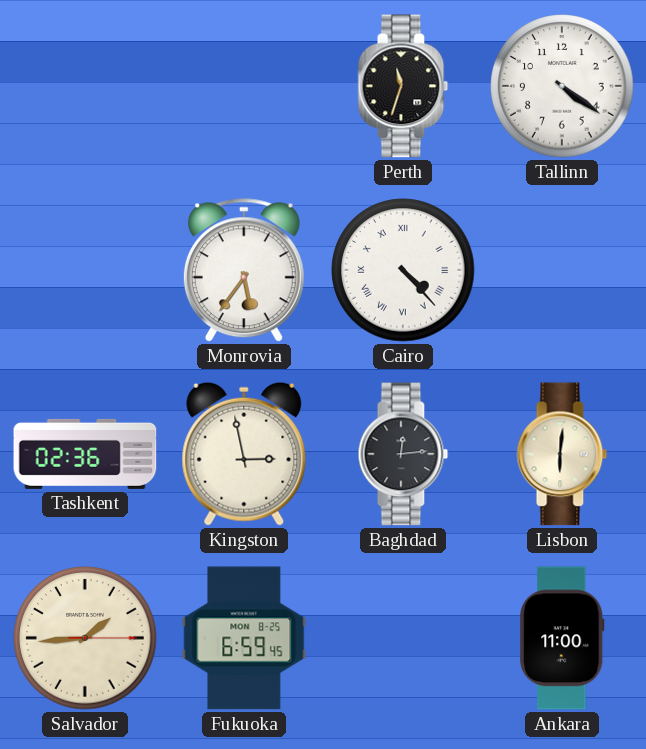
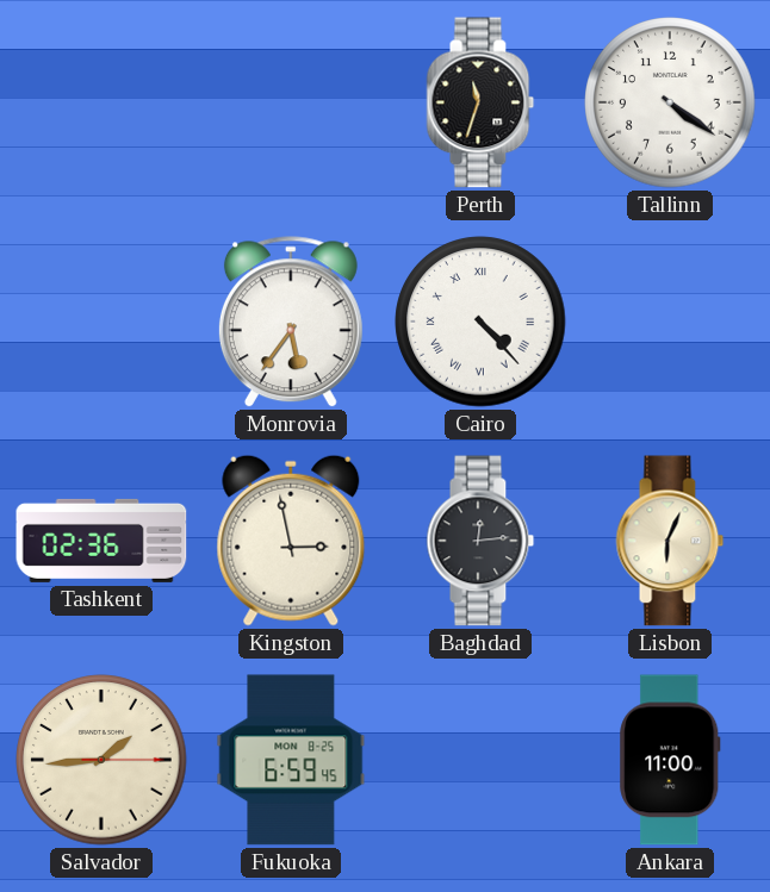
Lisbon: 6:01 -> 6:04
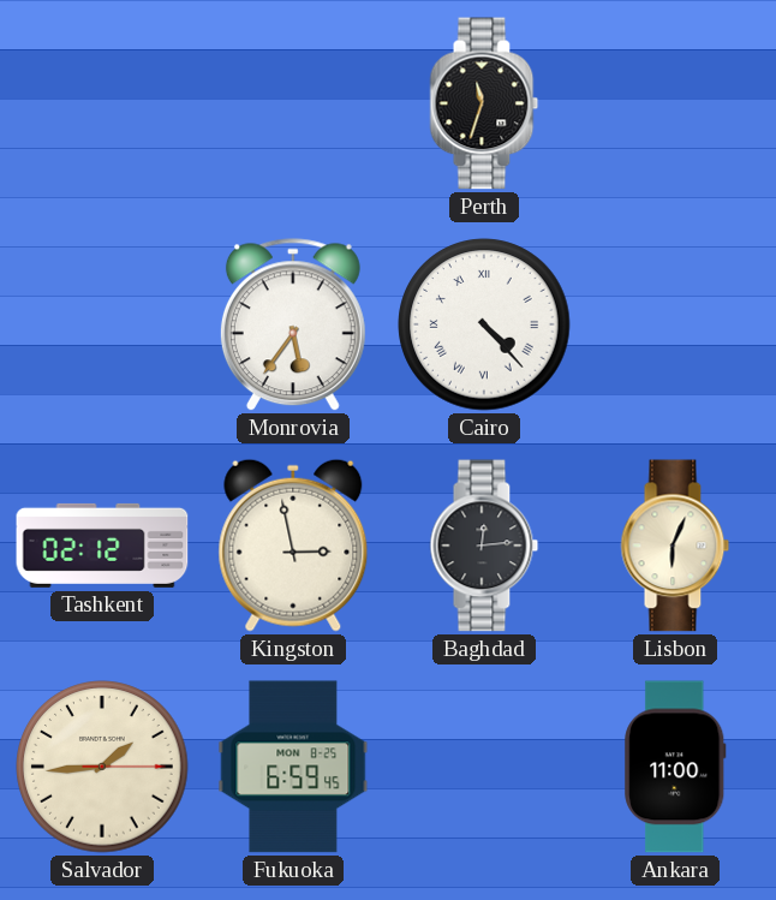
Tallinn: 4:21 -> none
Tashkent: 02:36 -> 02:12
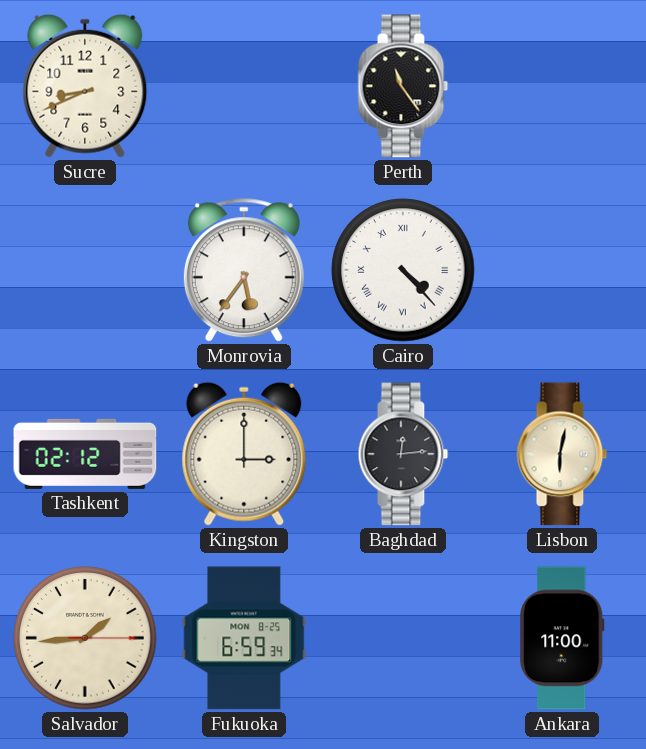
Sucre: none -> 8:41
Perth: 11:33 -> 11:24
Kingston: 2:58 -> 3:00
Lisbon: 6:04 -> 6:02
Fukuoka: 6:59:45 -> 6:59:34
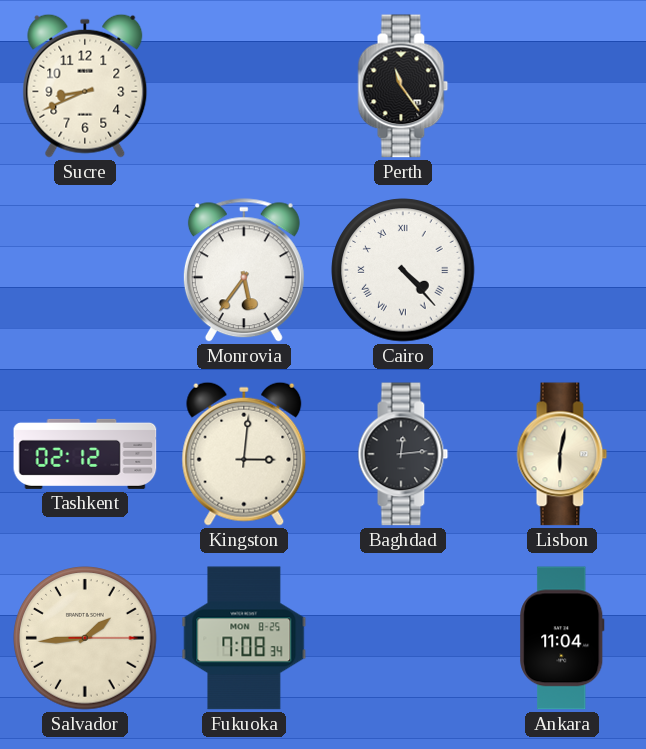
Kingston: 3:00 -> 3:01
Fukuoka: 6:59 -> 7:08
Ankara: 11:00 -> 11:04
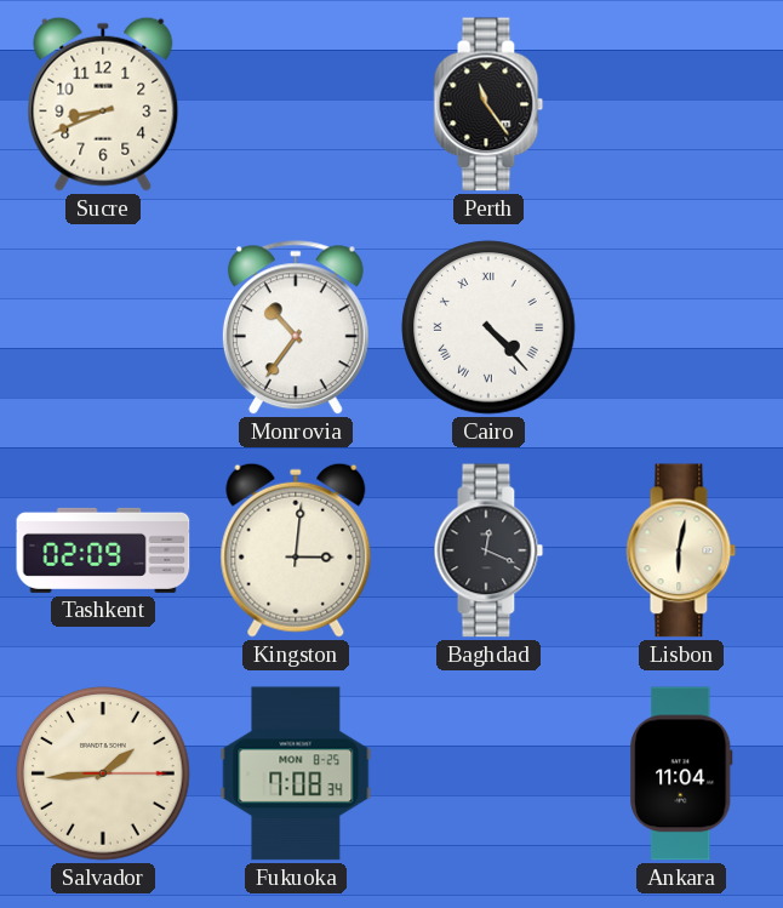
Monrovia: 5:36 -> 10:36
Tashkent: 02:12 -> 02:09
Baghdad: 12:14 -> 12:19
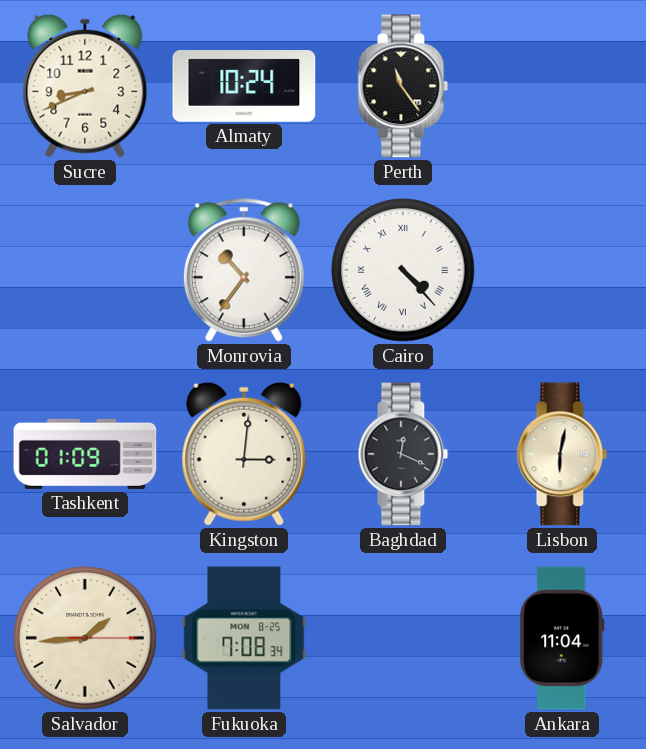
Almaty: none -> 10:24
Tashkent: 02:09 -> 01:09
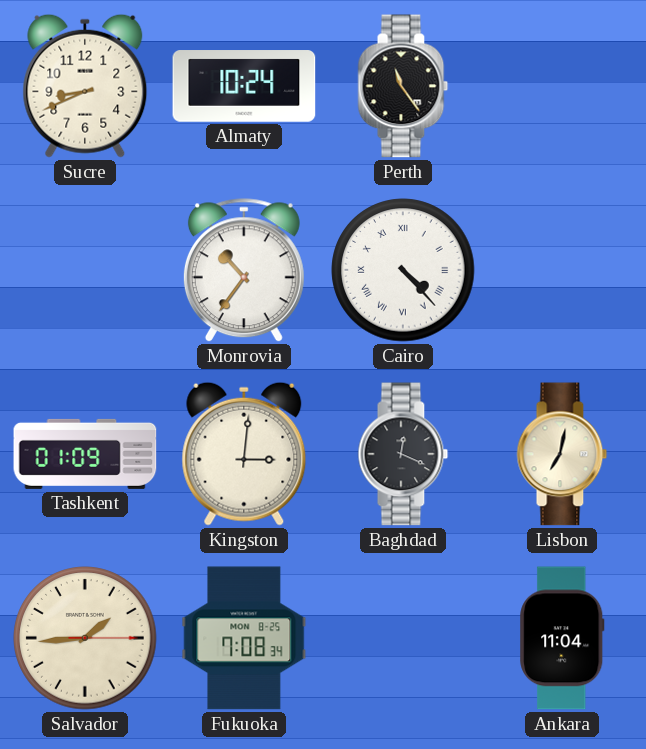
Lisbon: 6:02 -> 7:02
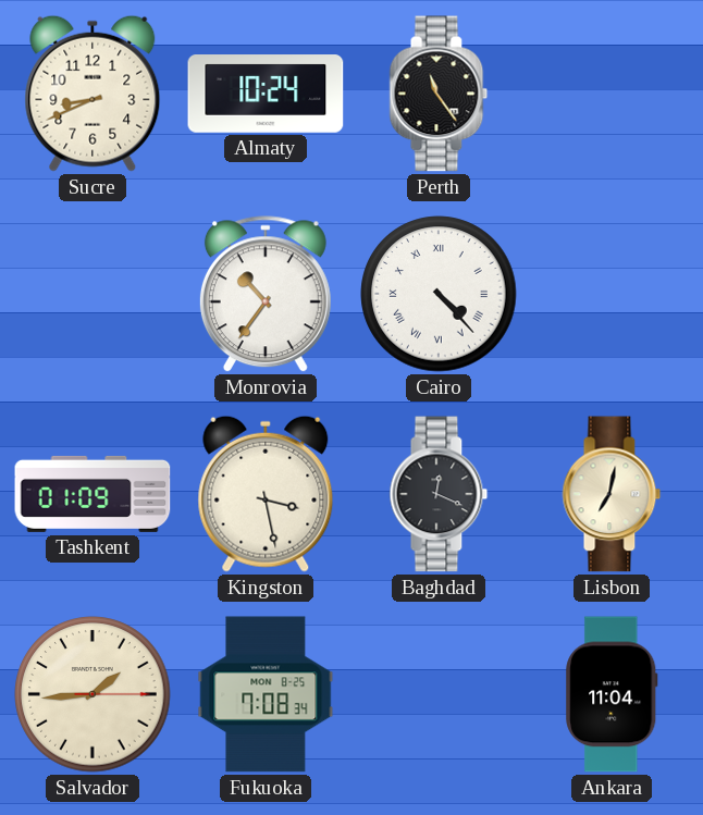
Kingston: 3:01 -> 3:28
